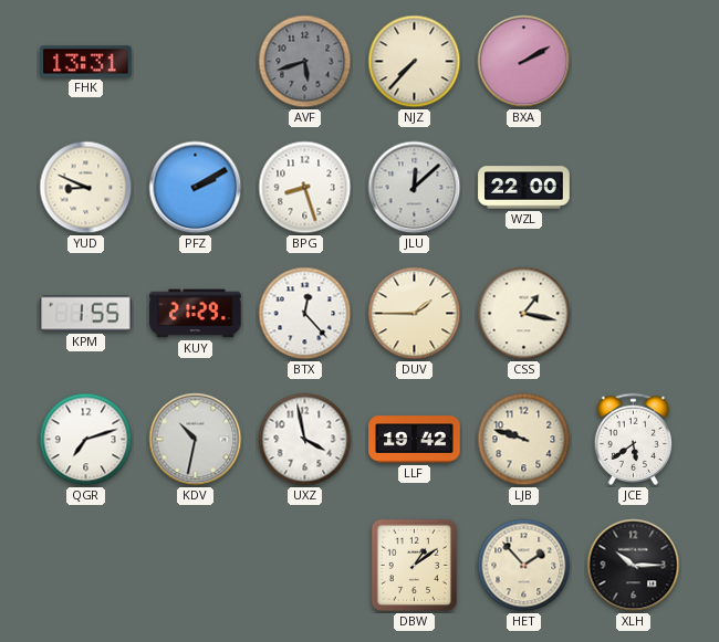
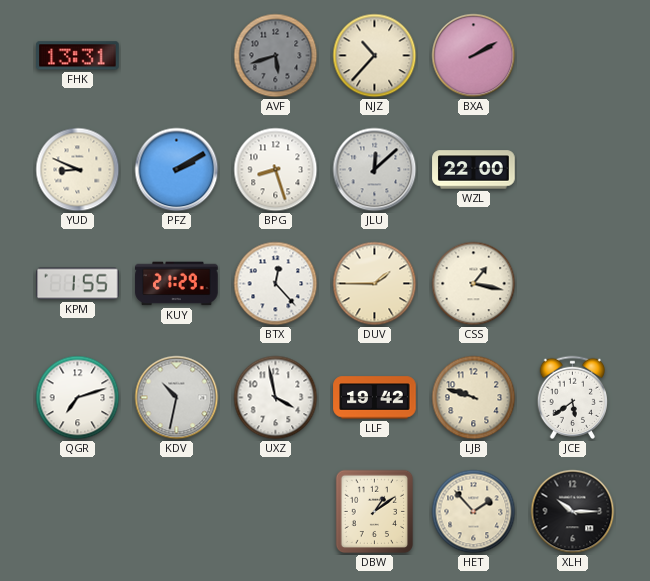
NJZ: 7:37 -> 10:37
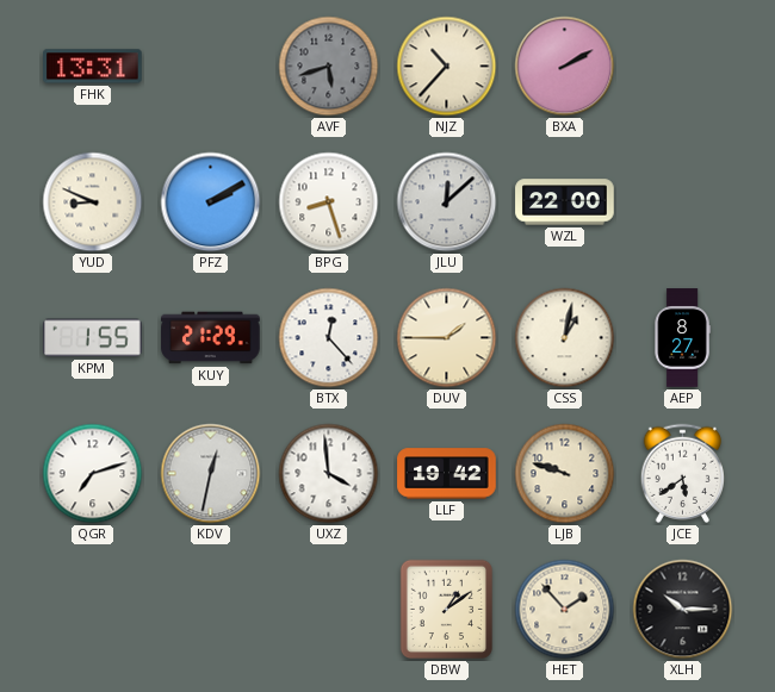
CSS: 1:17 -> 1:02
AEP: none -> 8:27
KDV: 10:32 -> 12:32
UXZ: 3:58 -> 3:59
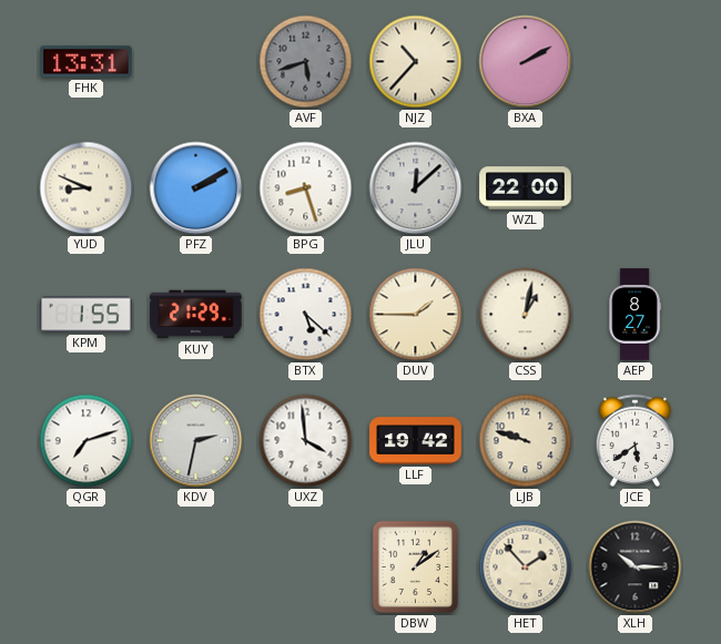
BTX: 12:23 -> 5:22
KDV: 12:32 -> 2:32
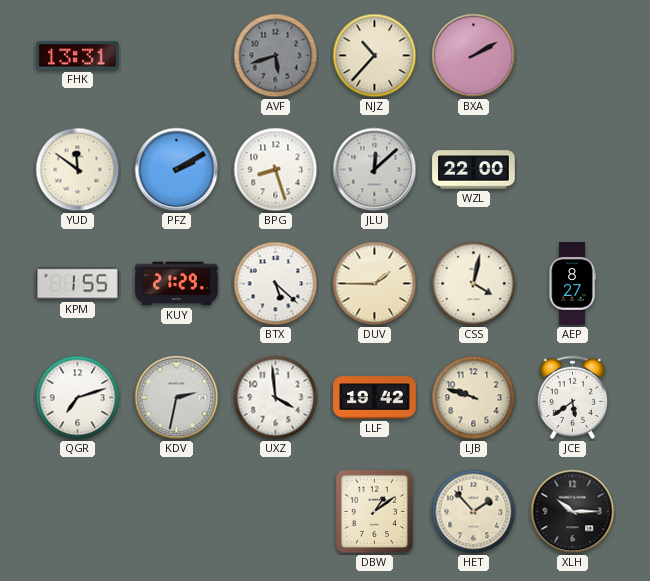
YUD: 8:49 -> 11:51
CSS: 1:02 -> 4:02
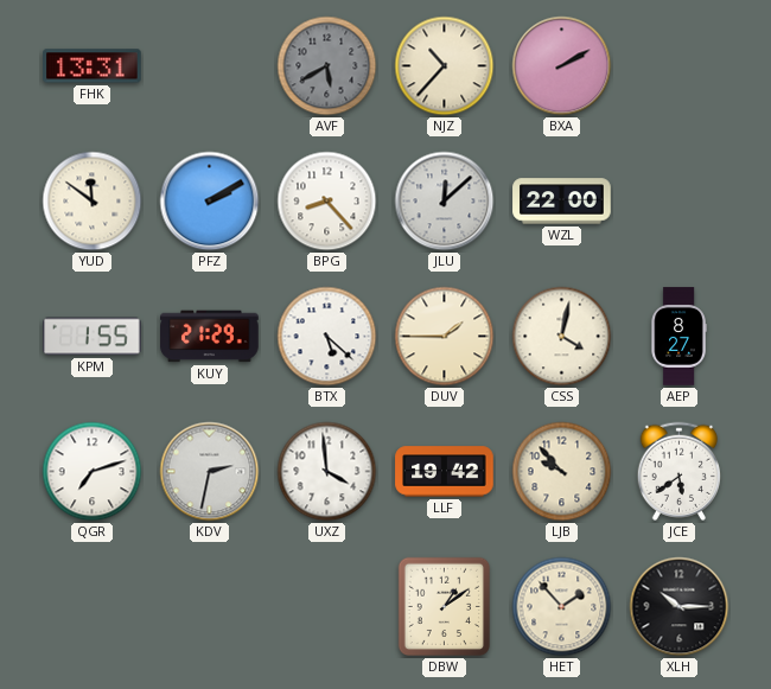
AVF: 5:42 -> 5:40
BPG: 8:27 -> 8:23
LJB: 9:48 -> 9:53
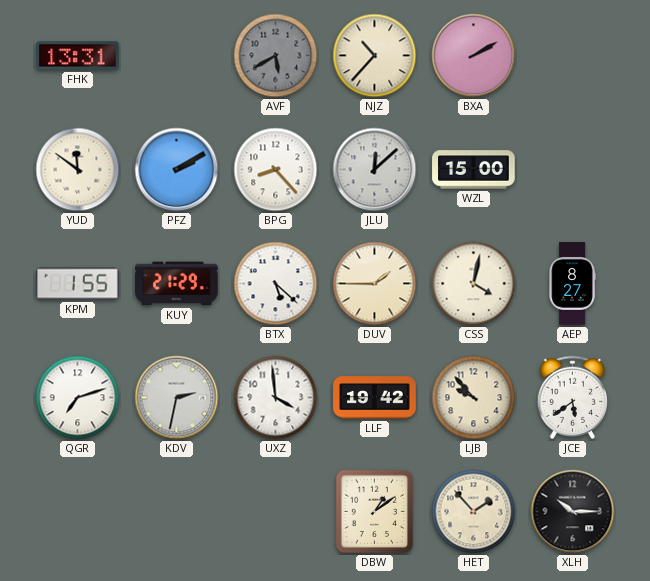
WZL: 22:00 -> 15:00
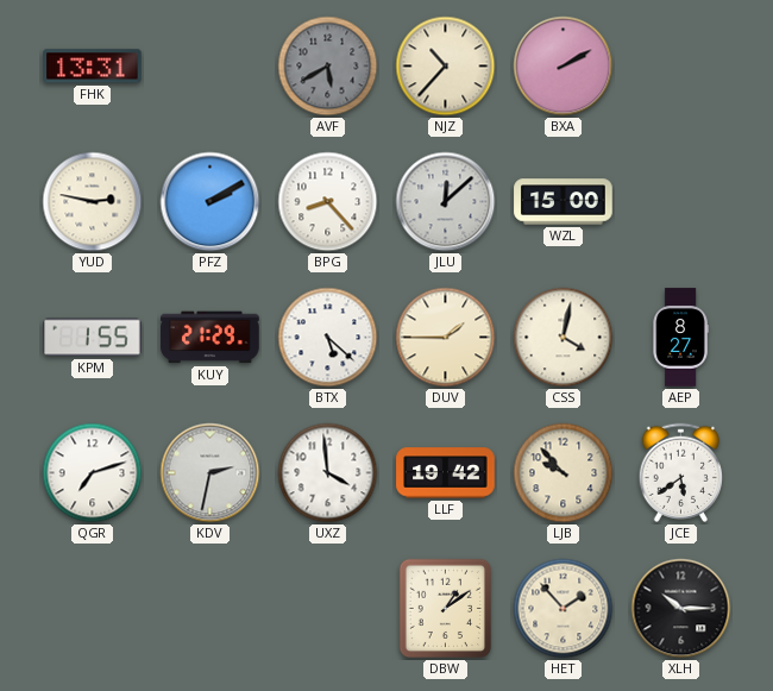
YUD: 11:51 -> 2:47
